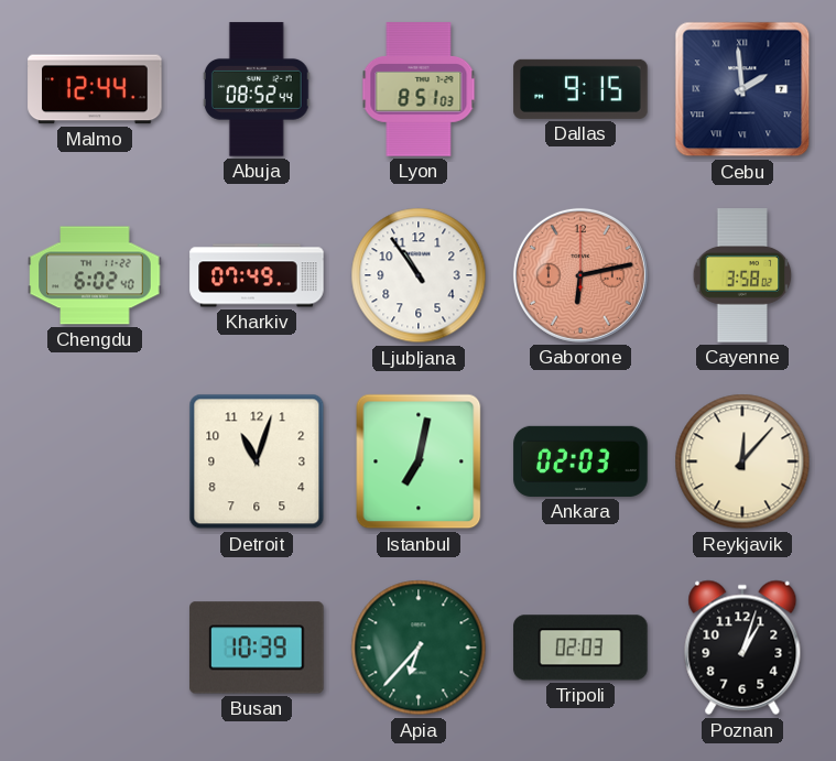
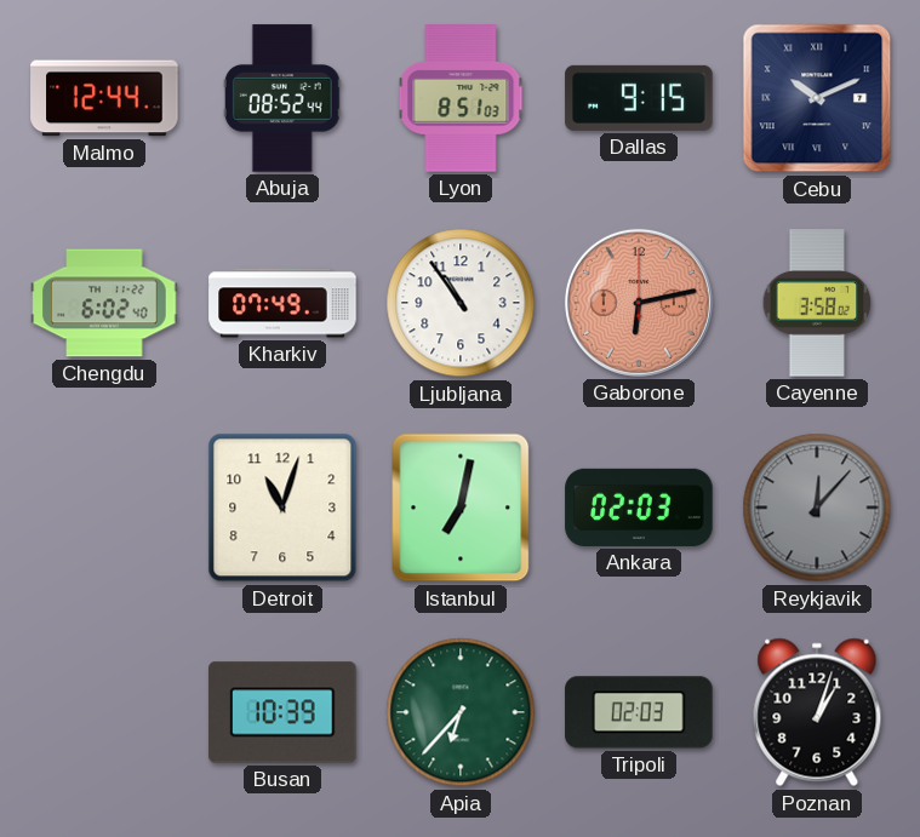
Cebu: 1:59 -> 10:11
Reykjavik dial: cream -> grey
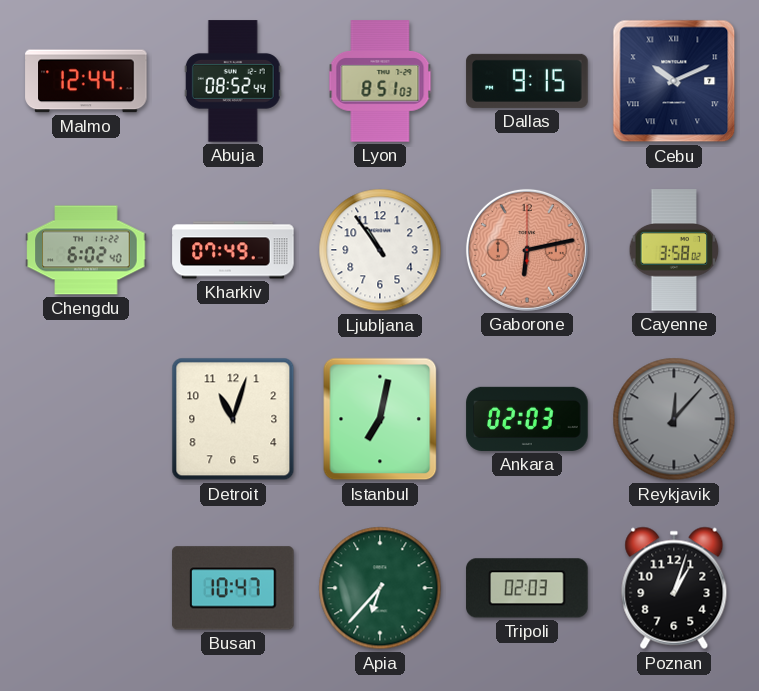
Busan: 10:39 -> 10:47
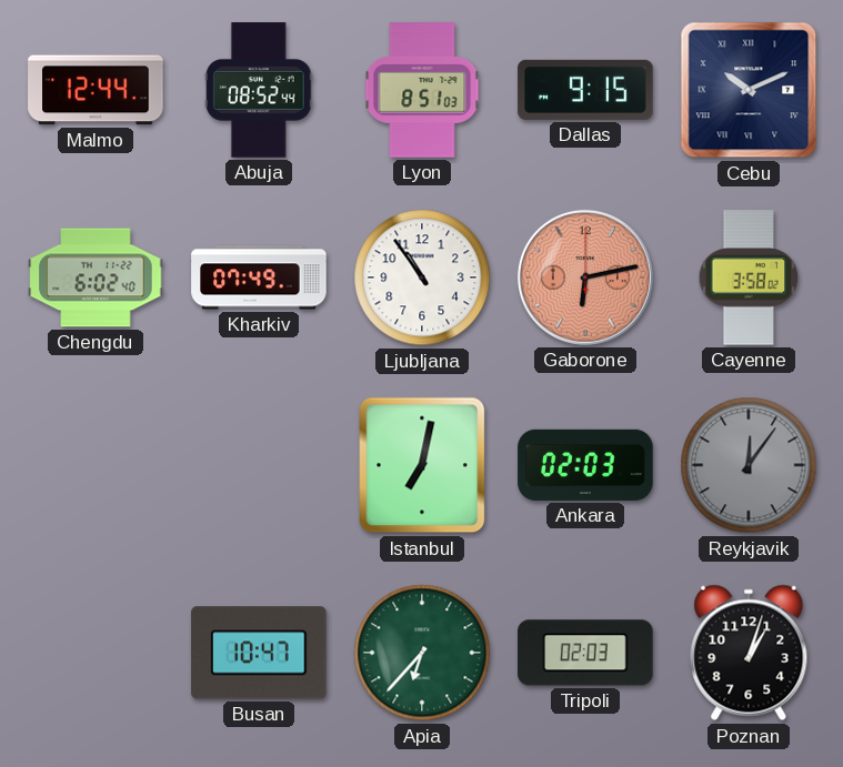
Detroit: 11:03 -> none
Reykjavik: 12:07 -> 12:06
